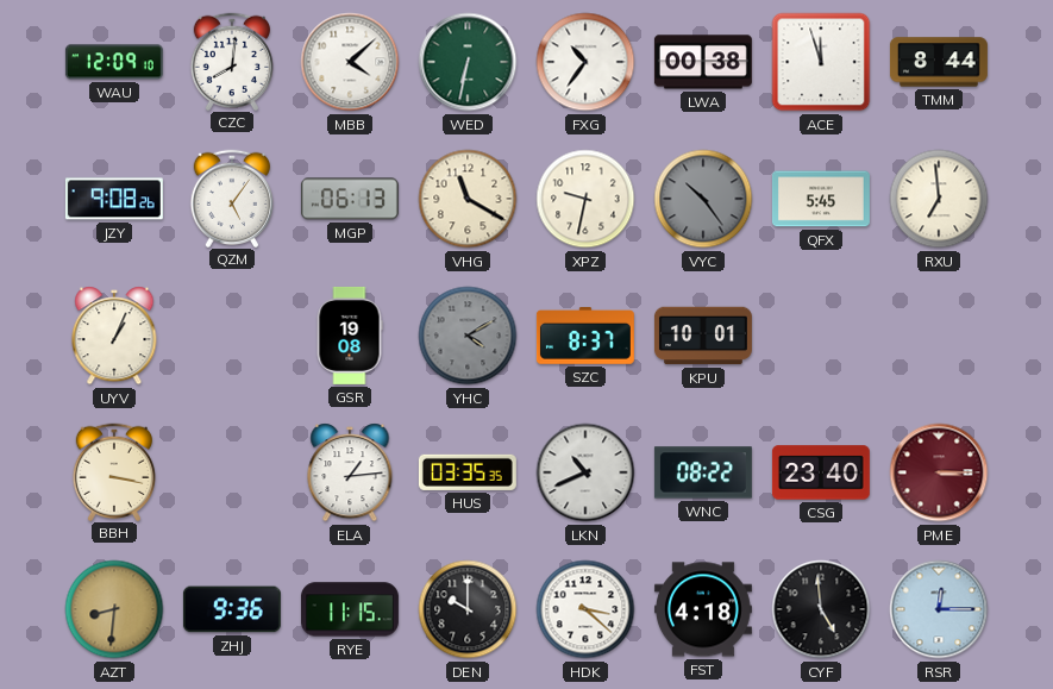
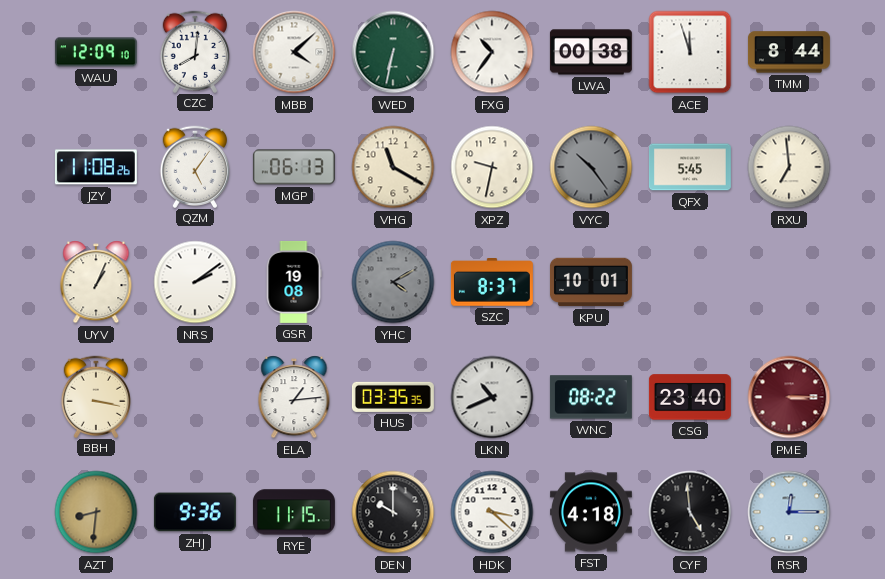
JZY: 9:08 -> 11:08
NRS: none -> 2:09
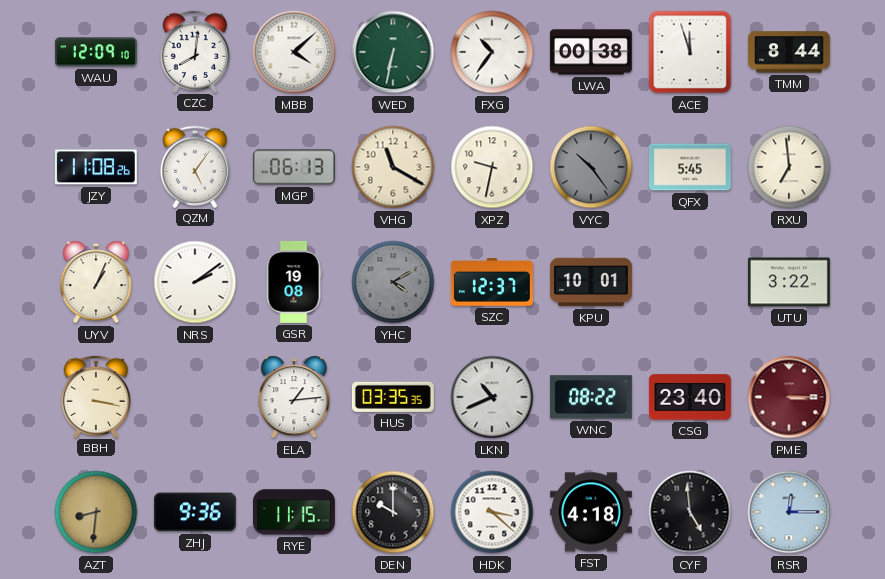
SZC: 8:37 -> 12:37
UTU: none -> 3:22
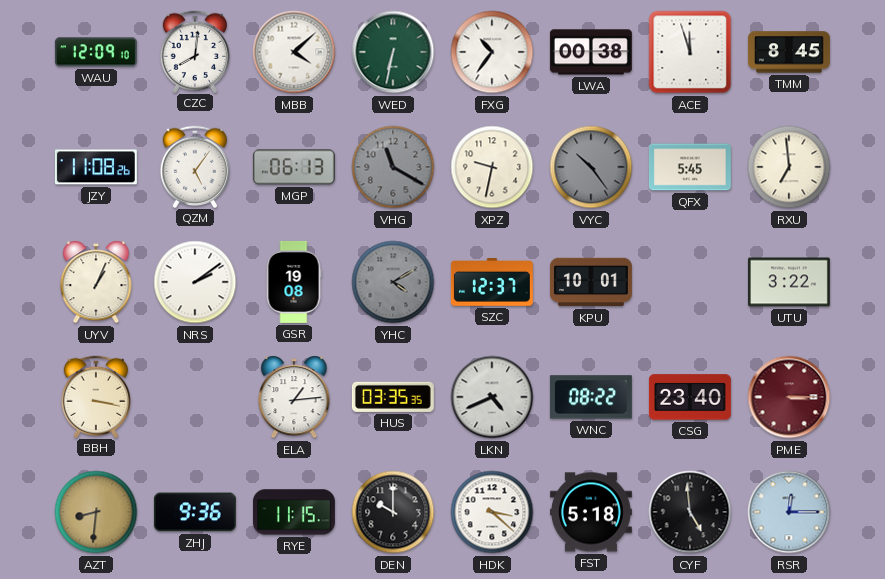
TMM: 8:44 -> 8:45
VHG dial: cream -> grey
LKN: 10:41 -> 4:41
FST: 4:18 -> 5:18
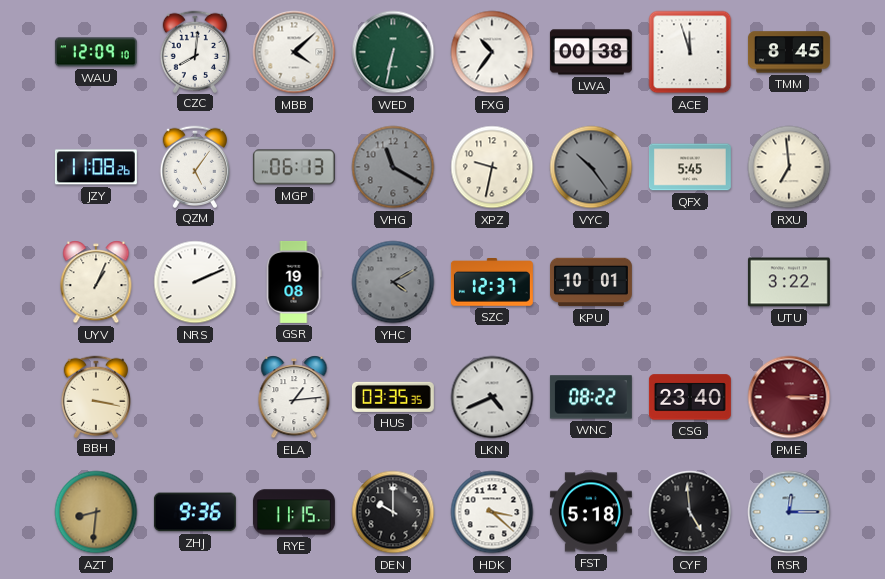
NRS: 2:09 -> 2:11
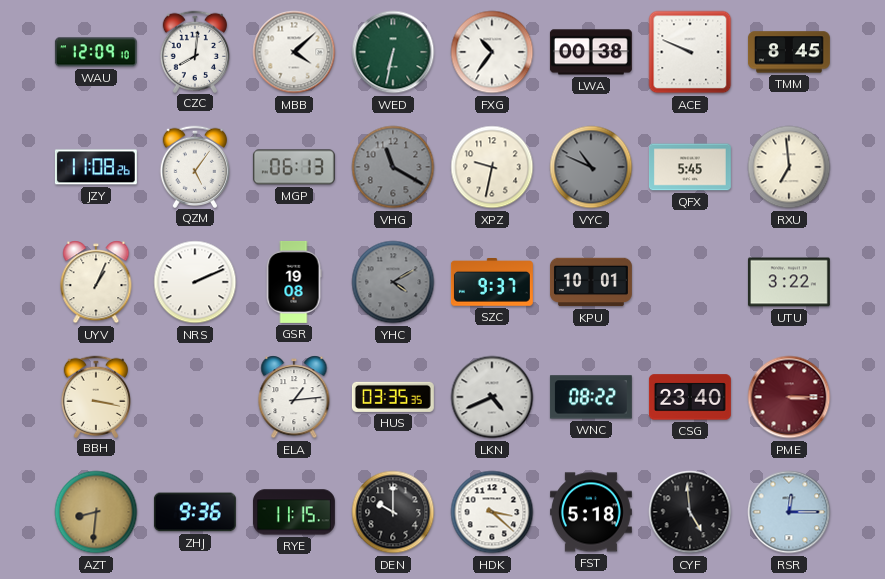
ACE: 11:57 -> 9:49
VYC: 10:24 -> 10:49
SZC: 12:37 -> 9:37
